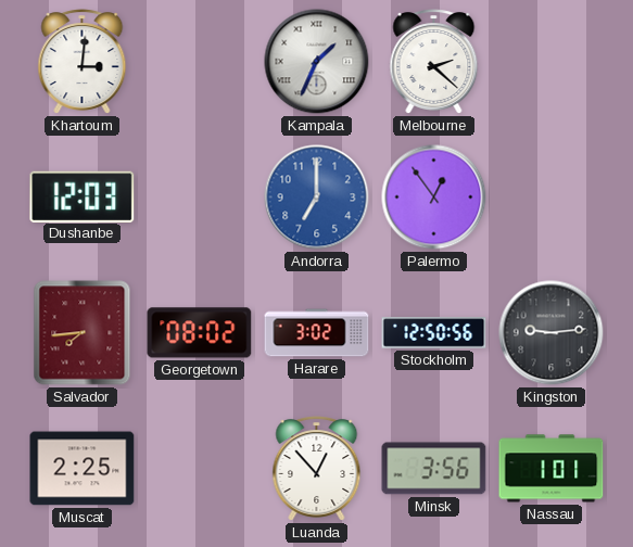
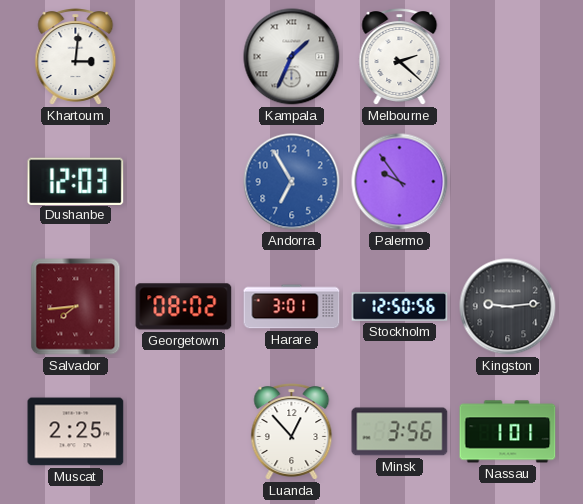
Andorra: 7:00 -> 6:55
Palermo: 12:54 -> 9:54
Harare: 3:02 -> 3:01
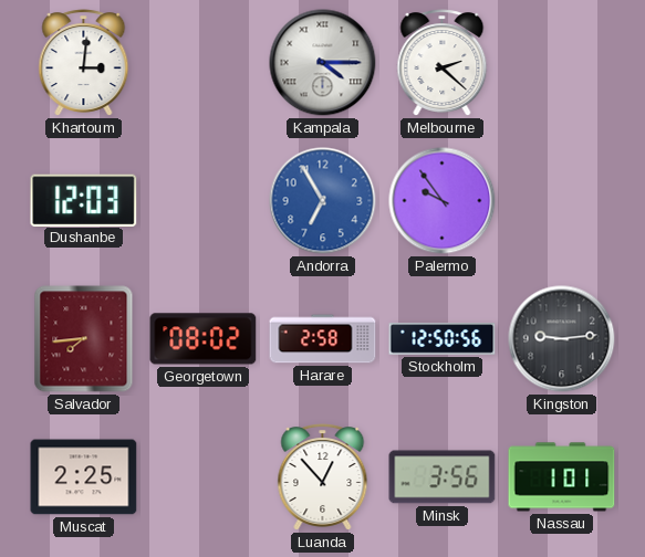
Kampala: 1:34 -> 4:15
Harare: 3:01 -> 2:58
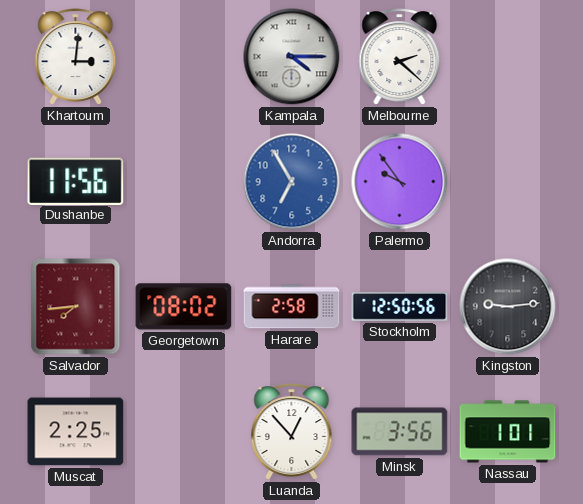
Dushanbe: 12:03 -> 11:56
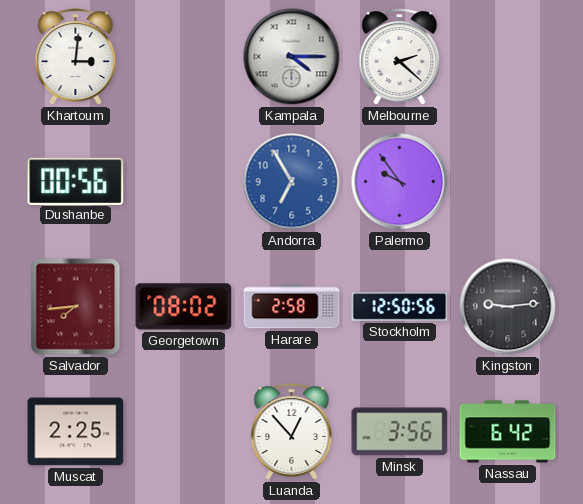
Dushanbe: 11:56 -> 00:56
Nassau: 1:01 -> 6:42
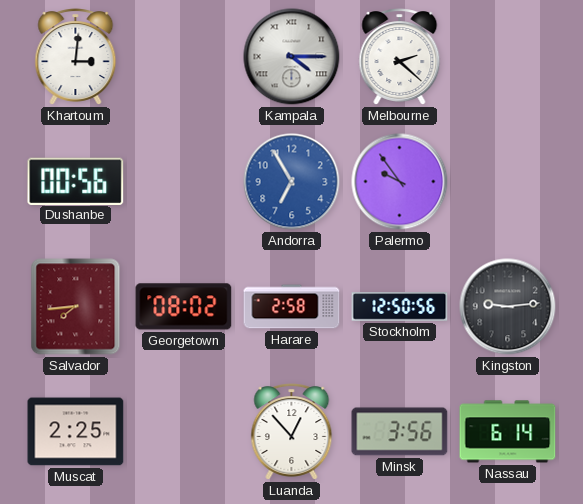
Nassau: 6:42 -> 6:14
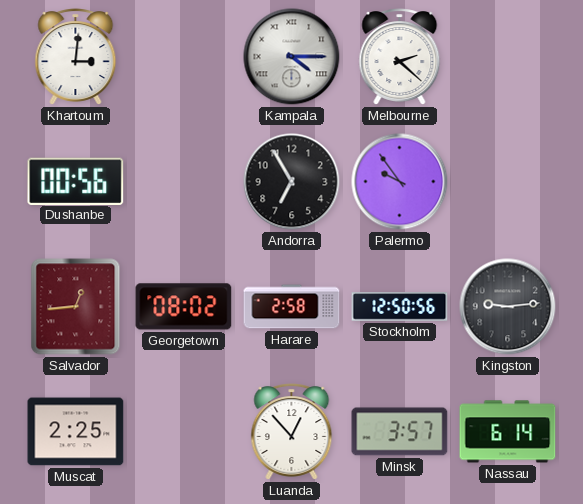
Andorra dial: blue -> black
Salvador: 7:44 -> 12:44
Minsk: 3:56 -> 3:57
